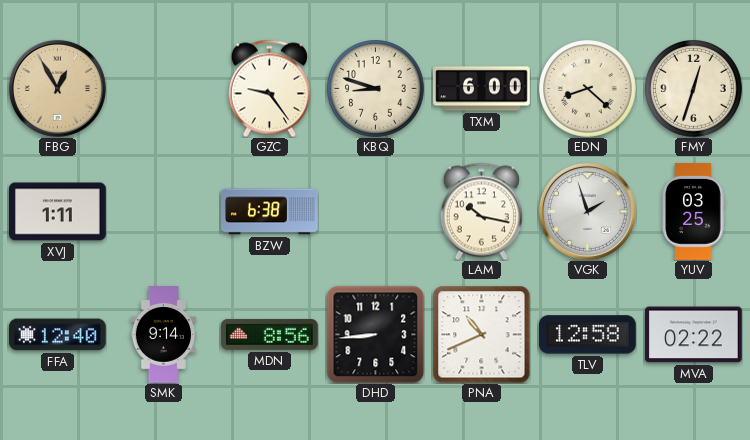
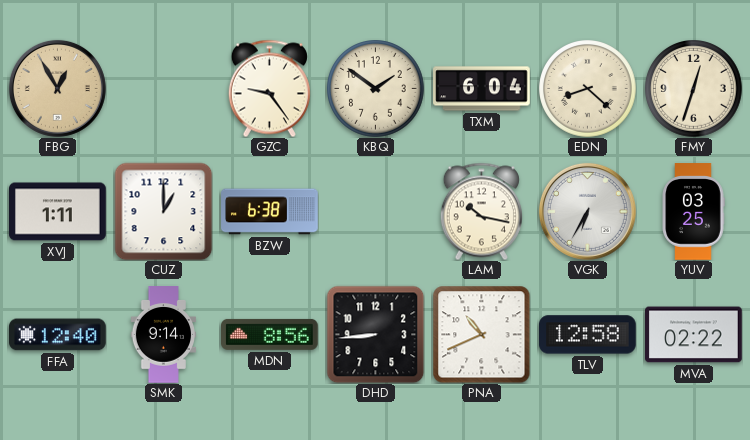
KBQ: 8:48 -> 1:51
TXM: 6:00 -> 6:04
CUZ: none -> 1:00
VGK: 1:57 -> 6:35
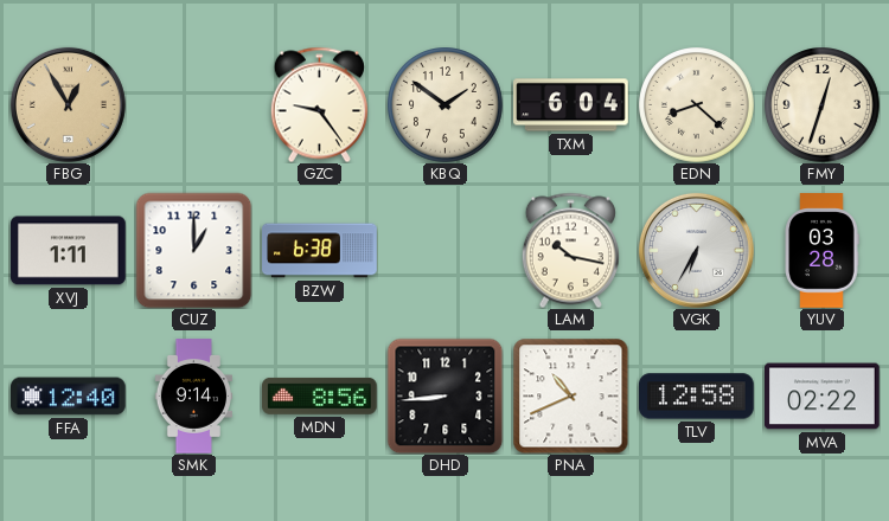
YUV: 03:25 -> 03:28
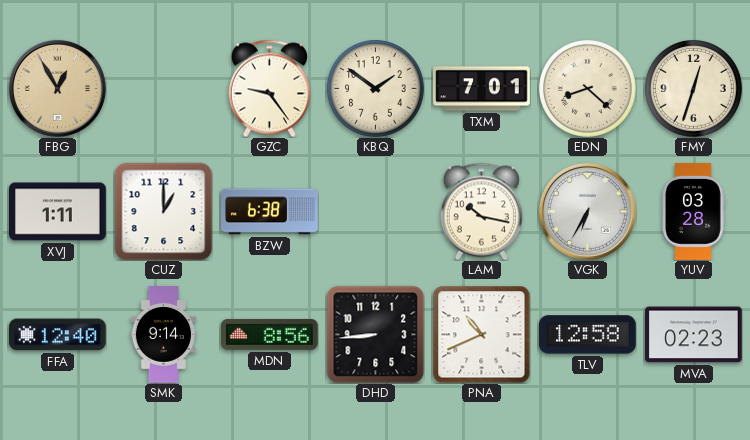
TXM: 6:04 -> 7:01
MVA: 02:22 -> 02:23
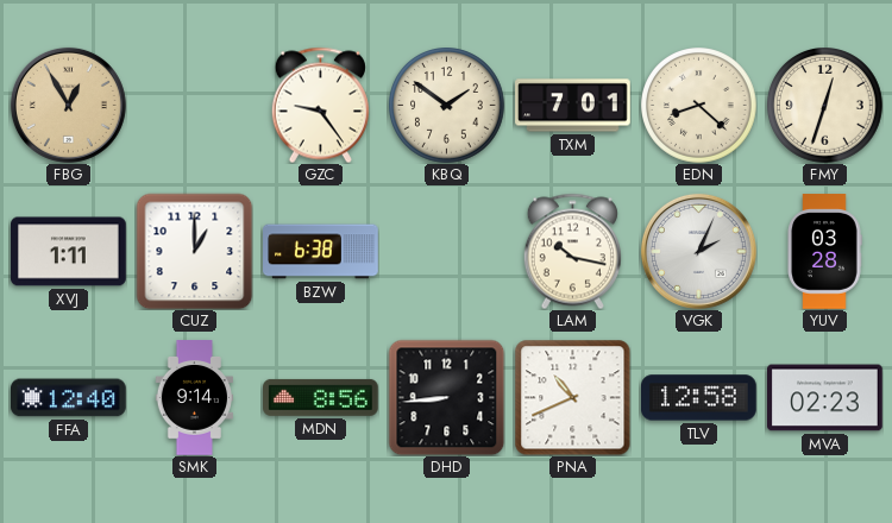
VGK: 6:35 -> 2:04
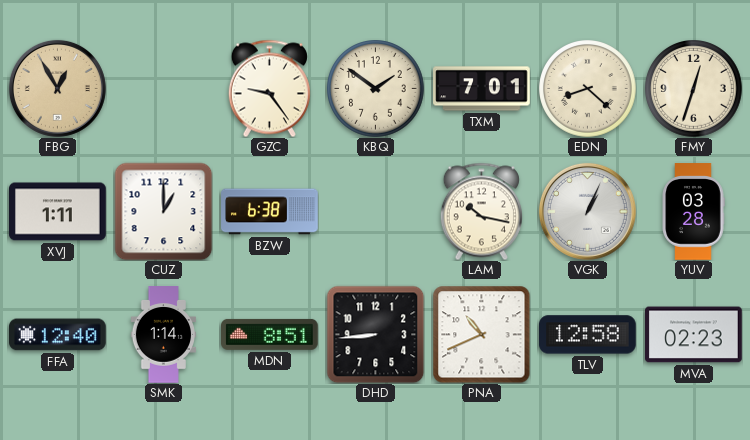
VGK: 2:04 -> 1:04
SMK: 9:14 -> 1:14
MDN: 8:56 -> 8:51
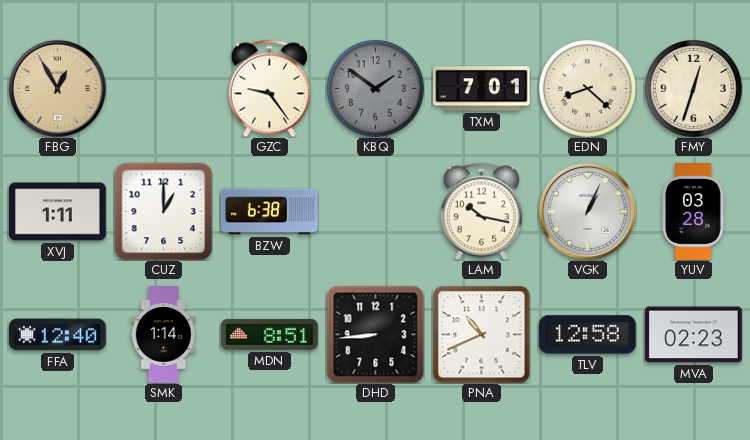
KBQ dial: cream -> grey
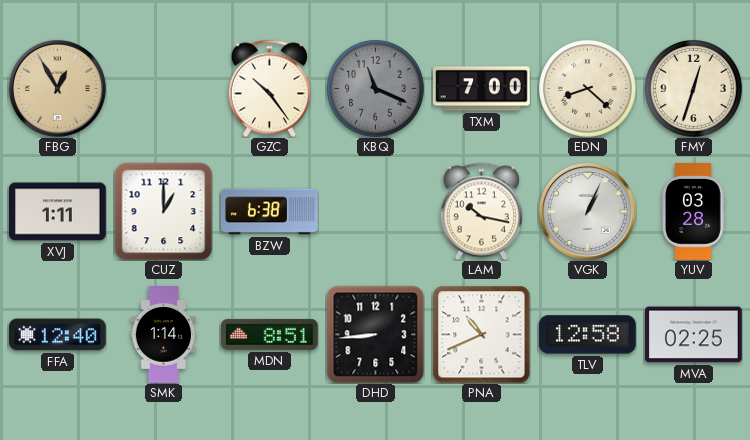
GZC: 9:24 -> 10:24
KBQ: 1:51 -> 11:19
TXM: 7:01 -> 7:00
MVA: 02:23 -> 02:25
